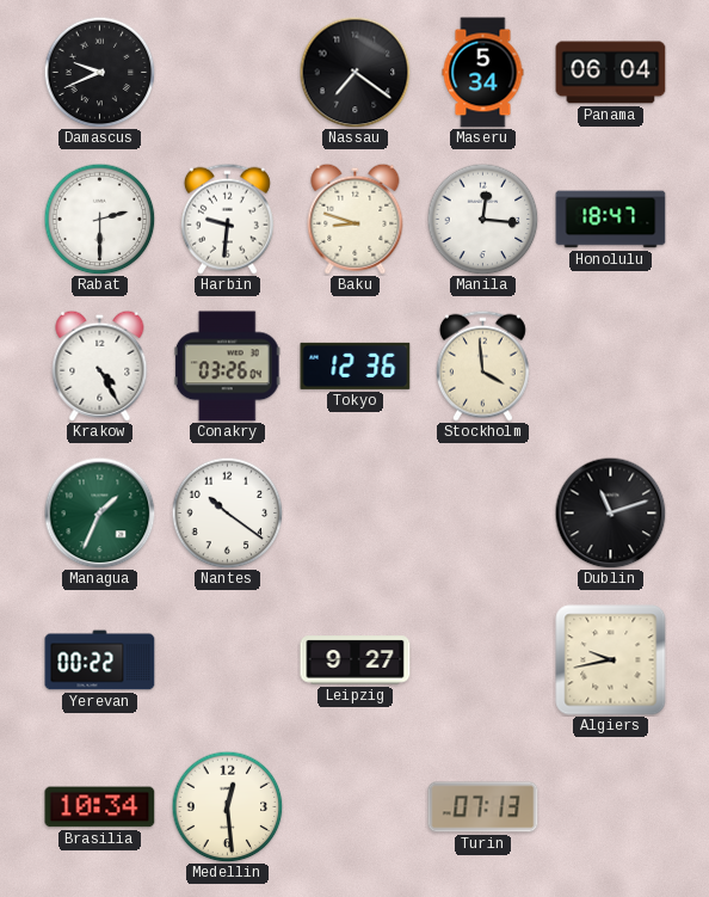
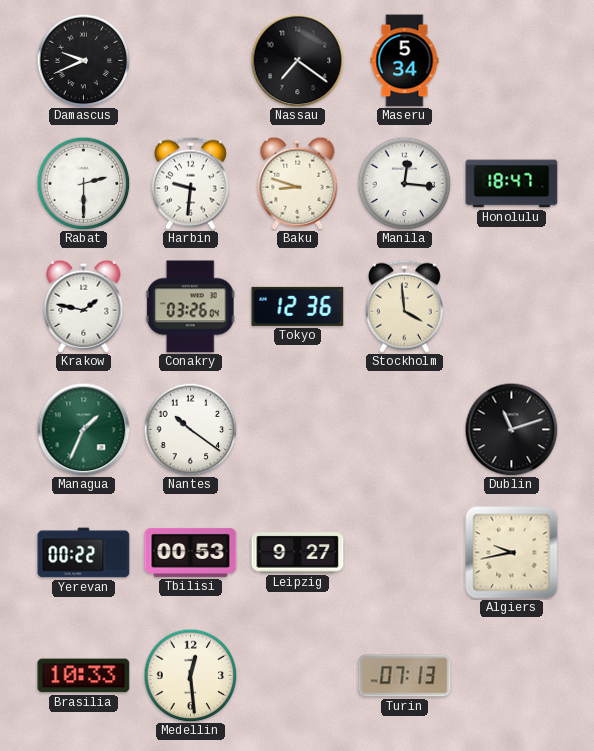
Panama: 06:04 -> none
Krakow: 4:25 -> 1:47
Tbilisi: none -> 00:53
Brasilia: 10:34 -> 10:33
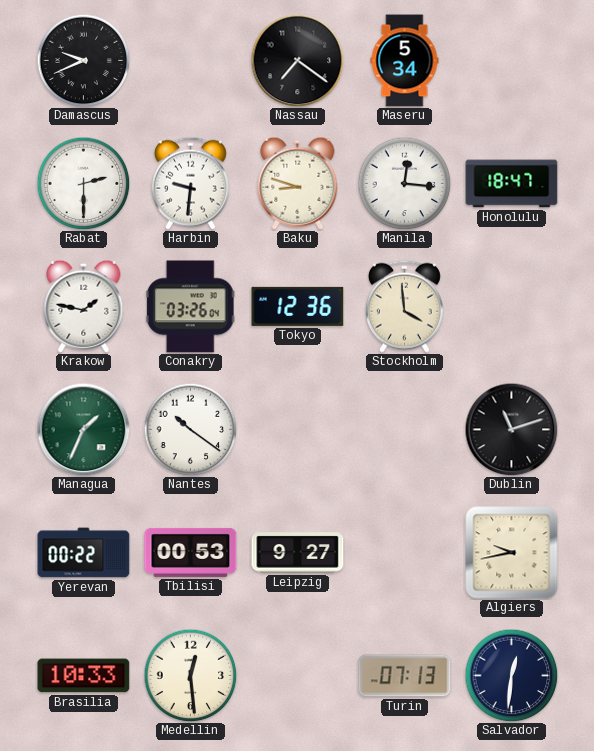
Salvador: none -> 12:31
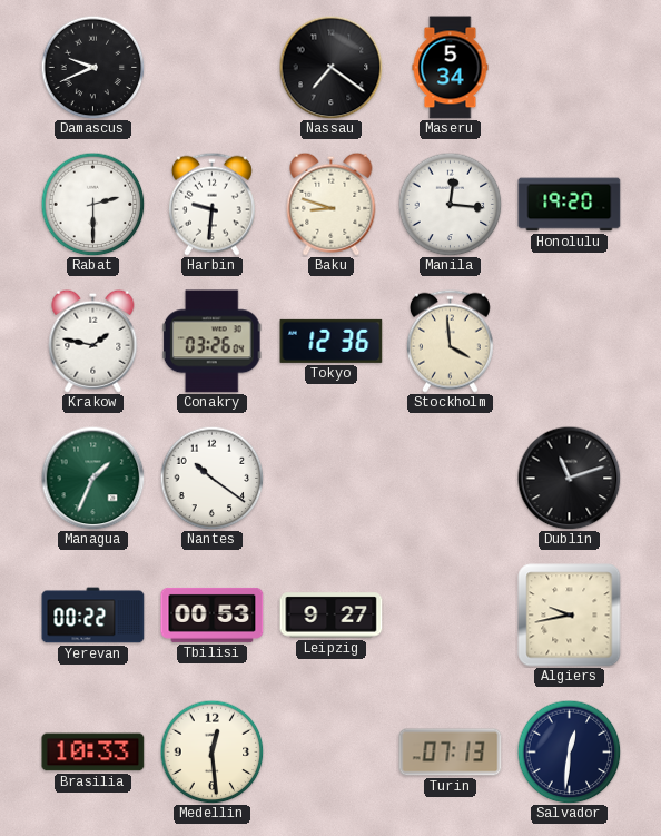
Honolulu: 18:47 -> 19:20
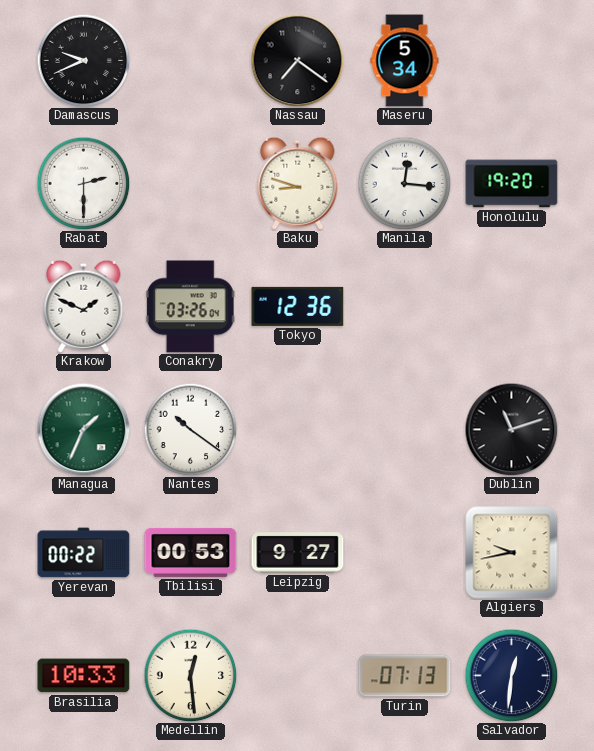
Harbin: 9:31 -> none
Krakow: 1:47 -> 1:49
Stockholm: 3:59 -> none
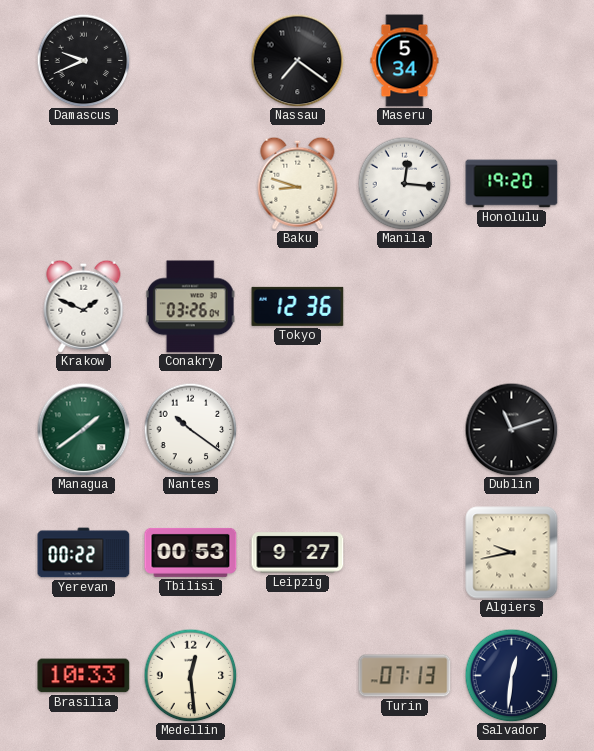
Rabat: 2:30 -> none
Managua: 1:34 -> 1:39
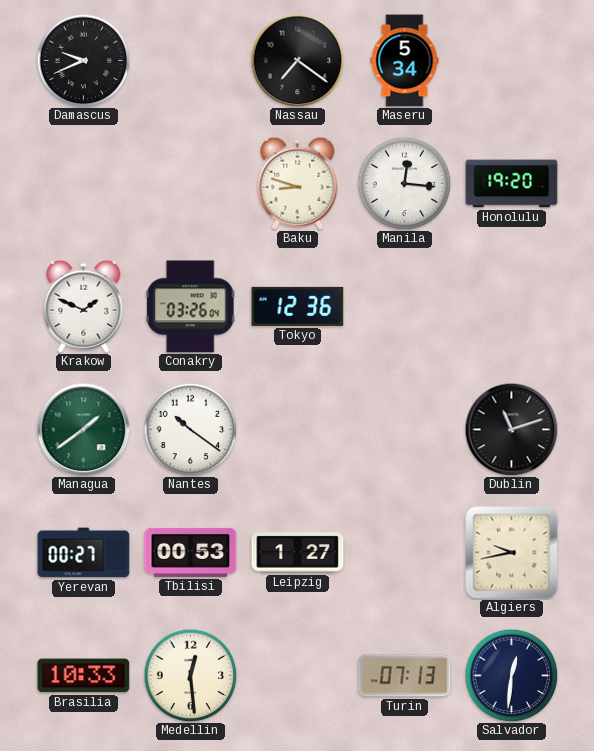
Yerevan: 00:22 -> 00:27
Leipzig: 9:27 -> 1:27
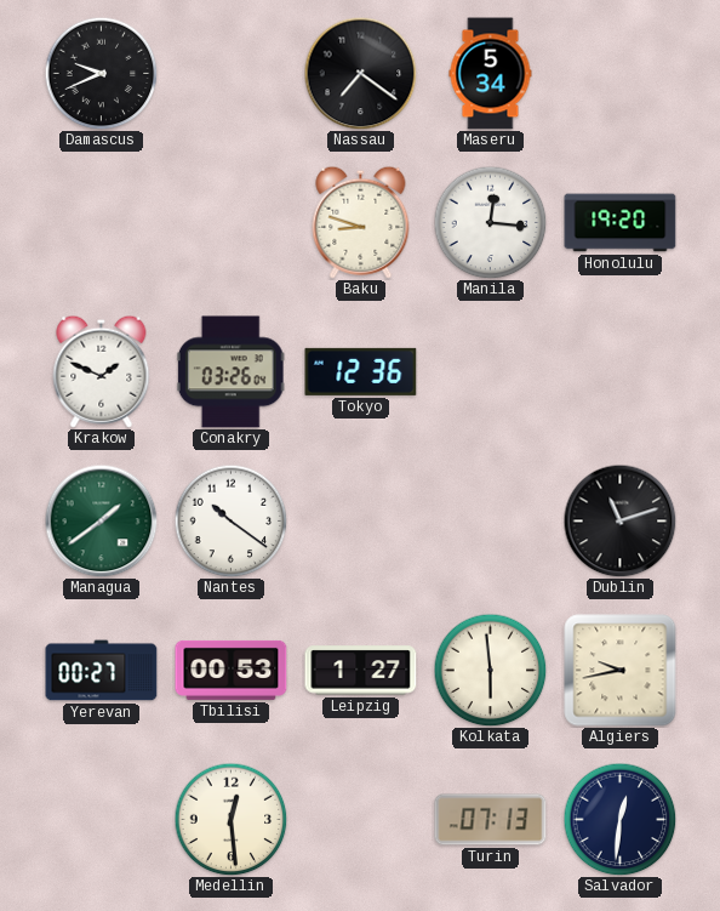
Kolkata: none -> 5:59
Brasilia: 10:33 -> none
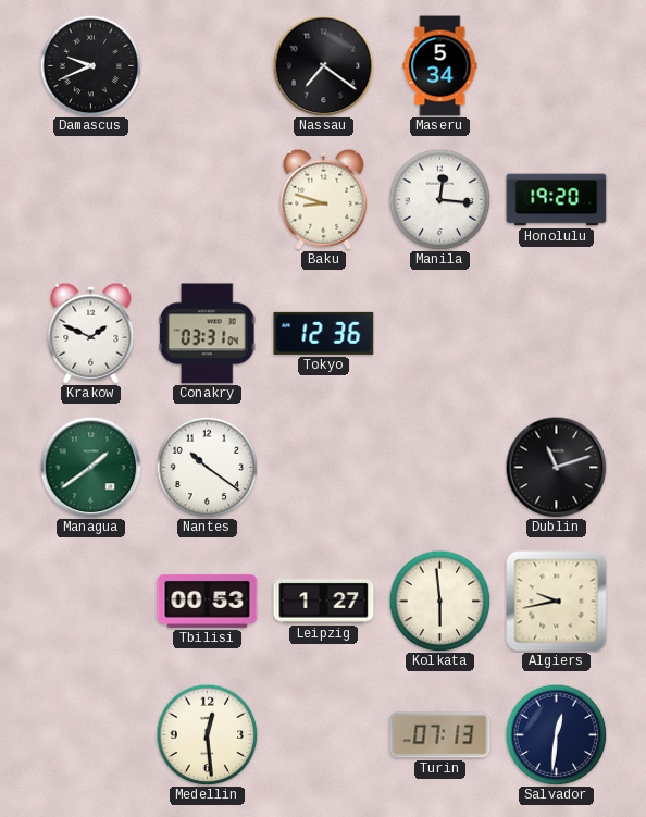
Conakry: 03:26 -> 03:31
Yerevan: 00:27 -> none
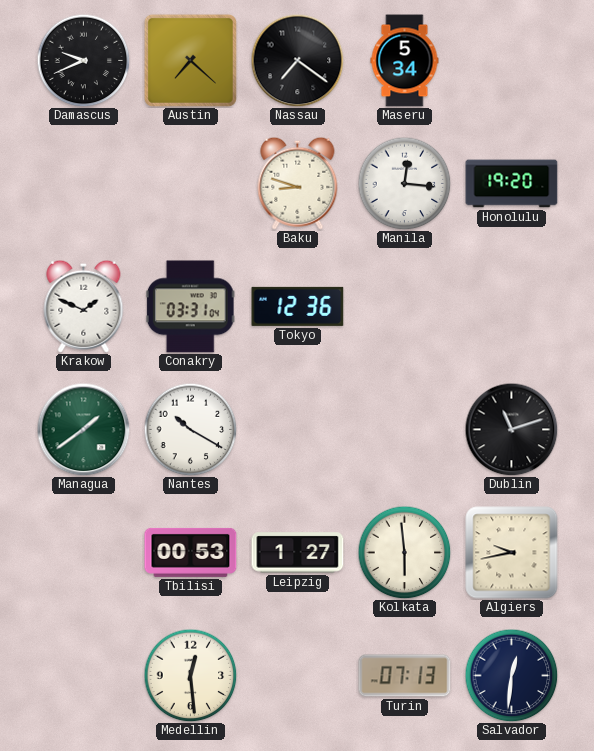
Austin: none -> 7:22
Nantes: 10:21 -> 10:20
